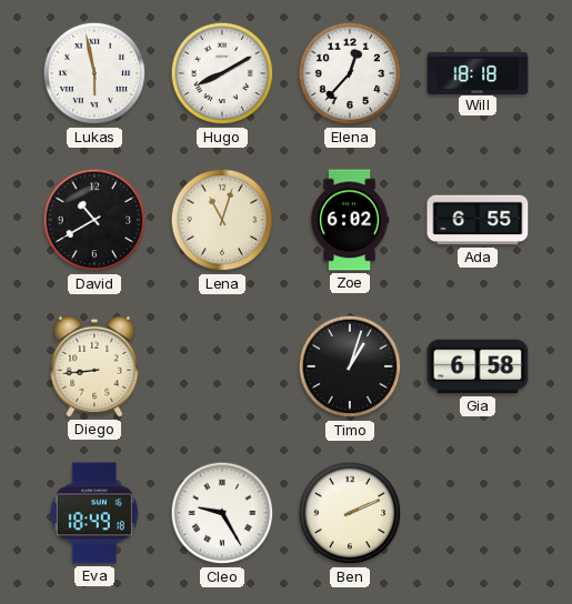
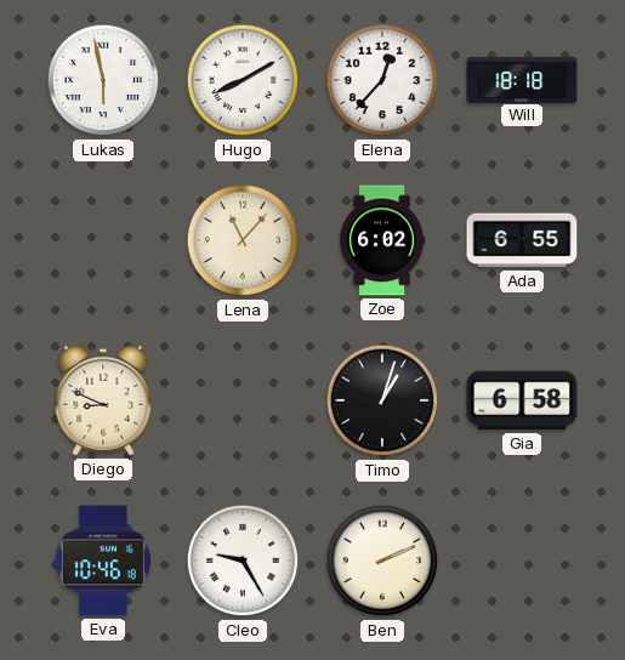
David: 10:40 -> none
Lena: 11:03 -> 11:07
Diego: 8:44 -> 8:49
Eva: 18:49 -> 10:46
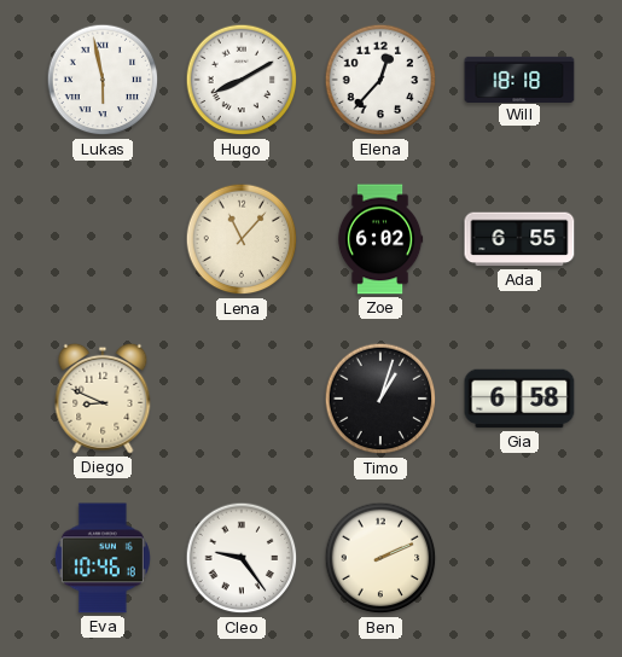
Cleo: 9:25 -> 9:24
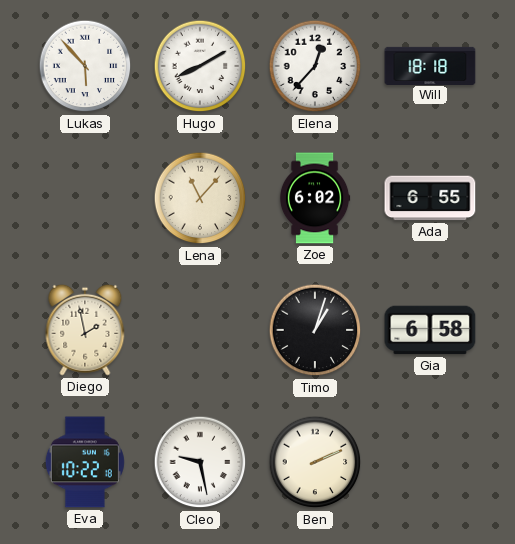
Lukas: 5:58 -> 5:53
Diego: 8:49 -> 1:58
Eva: 10:46 -> 10:22
Cleo: 9:24 -> 9:28
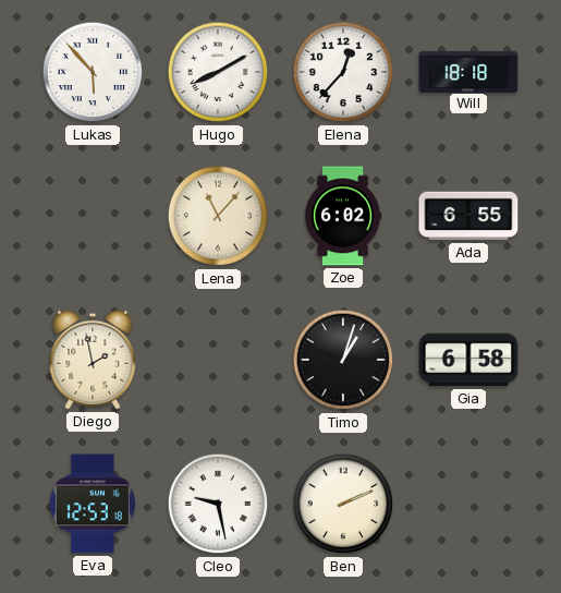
Eva: 10:22 -> 12:53
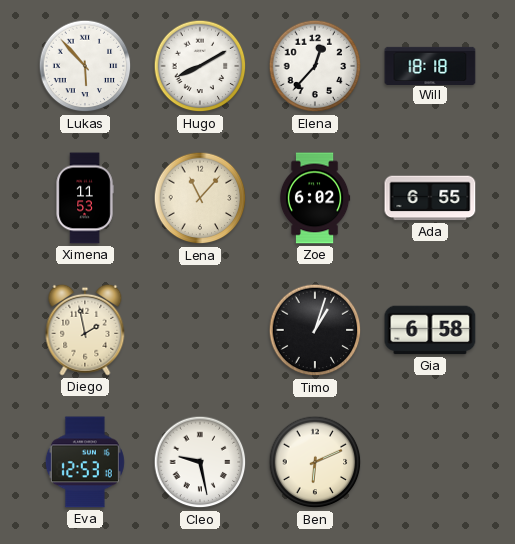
Ximena: none -> 11:53
Ben: 2:11 -> 6:11
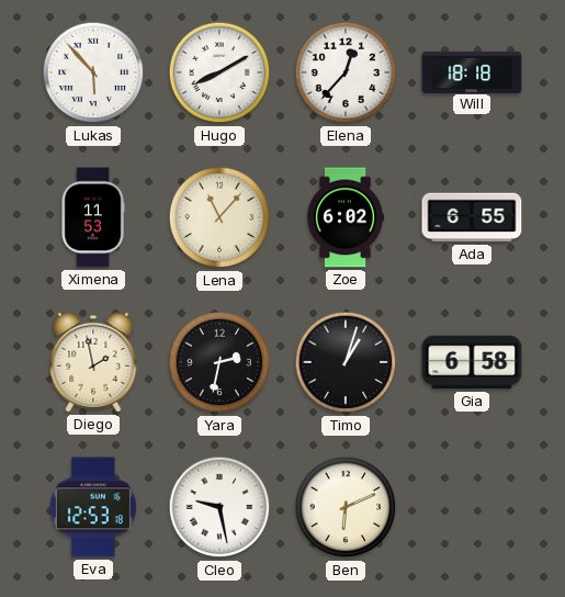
Yara: none -> 2:32
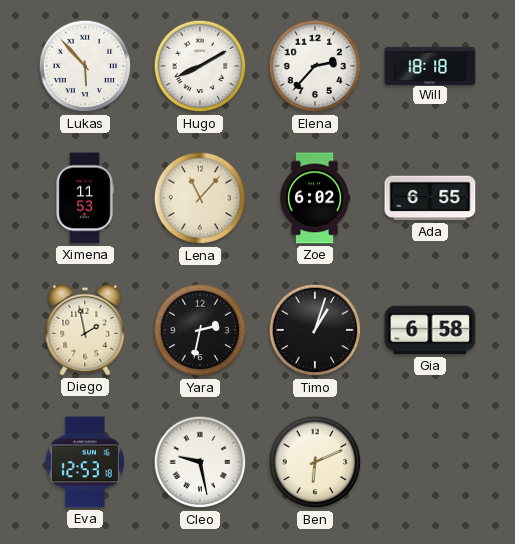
Elena: 12:37 -> 2:37
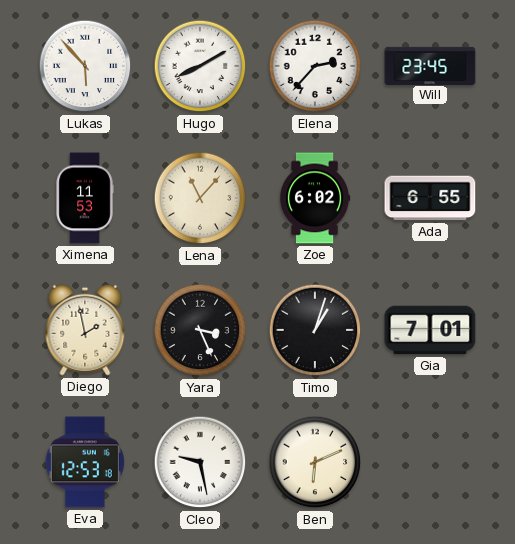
Will: 18:18 -> 23:45
Yara: 2:32 -> 3:26
Gia: 6:58 -> 7:01
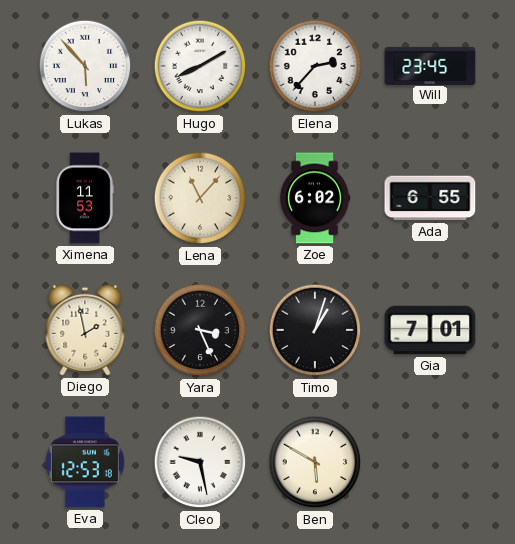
Ben: 6:11 -> 5:50
